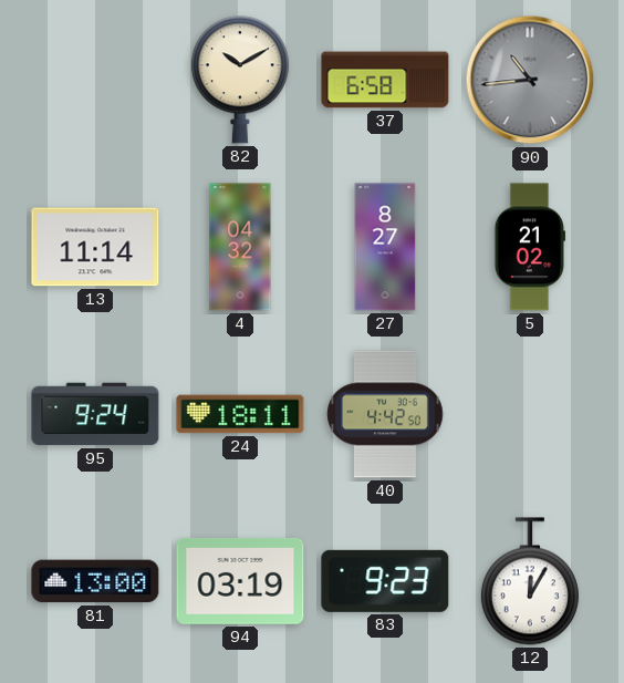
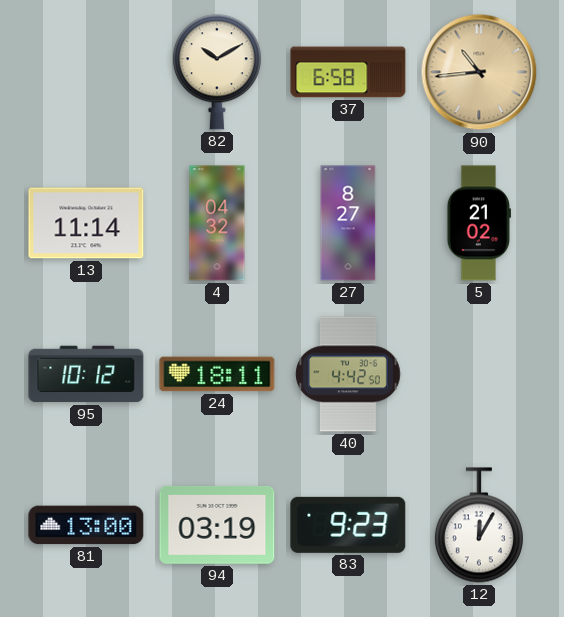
90 dial: grey -> champagne
95: 9:24 -> 10:12
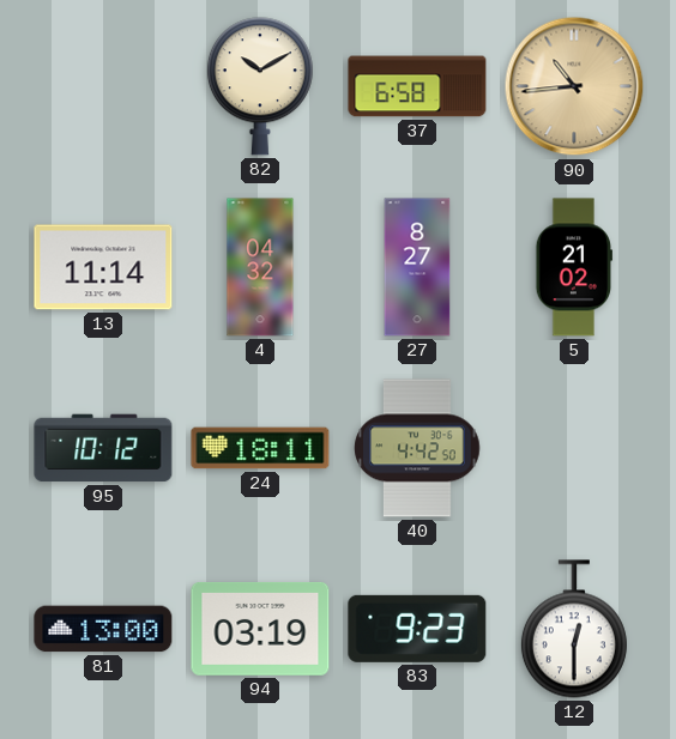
12: 12:05 -> 12:30
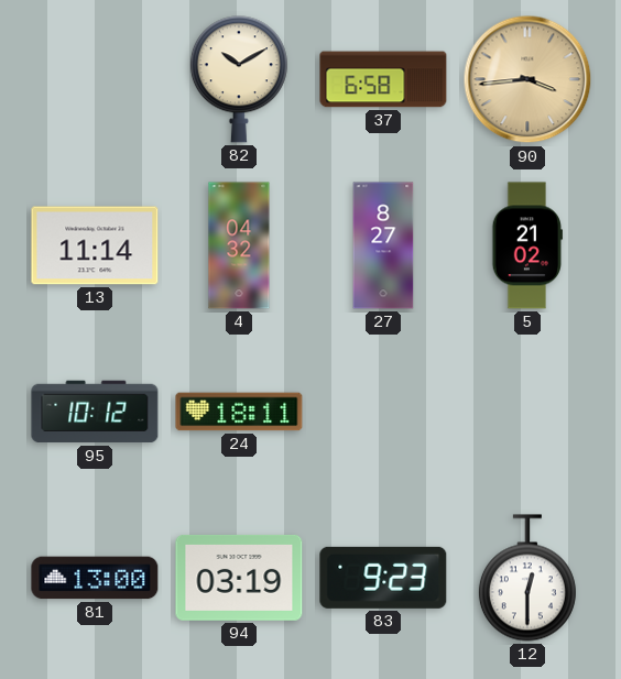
90: 10:44 -> 3:44
40: 4:42 -> none
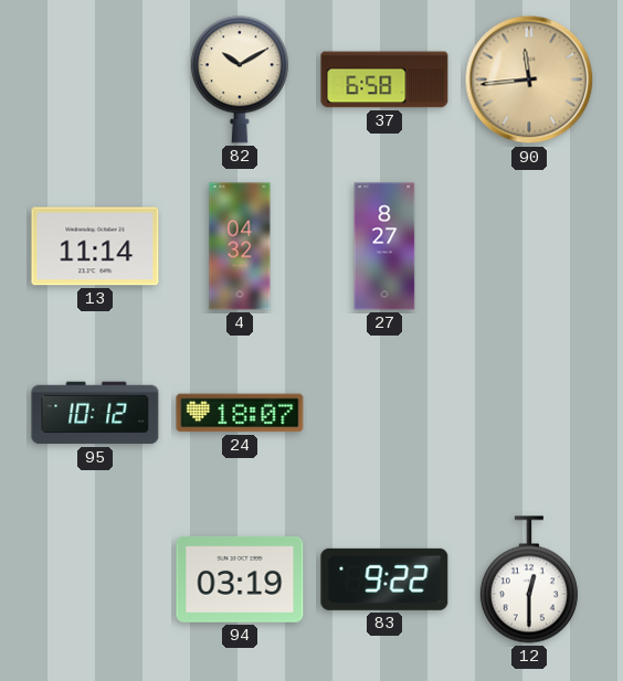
90: 3:44 -> 11:44
5: 21:02 -> none
24: 18:11 -> 18:07
81: 13:00 -> none
83: 9:23 -> 9:22
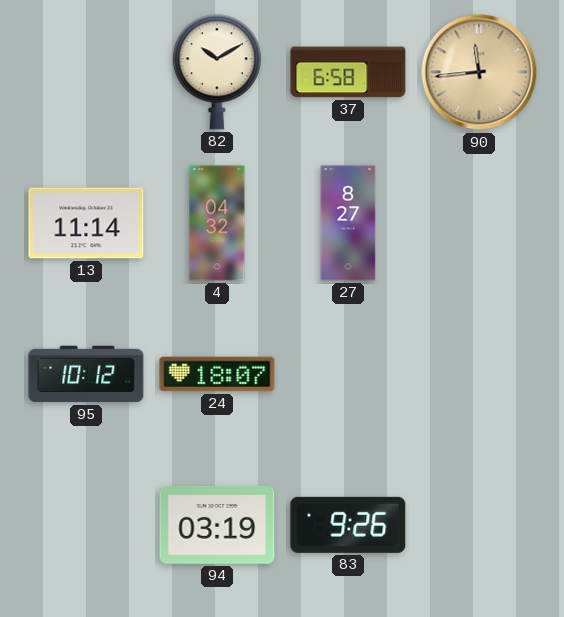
83: 9:22 -> 9:26
12: 12:30 -> none
